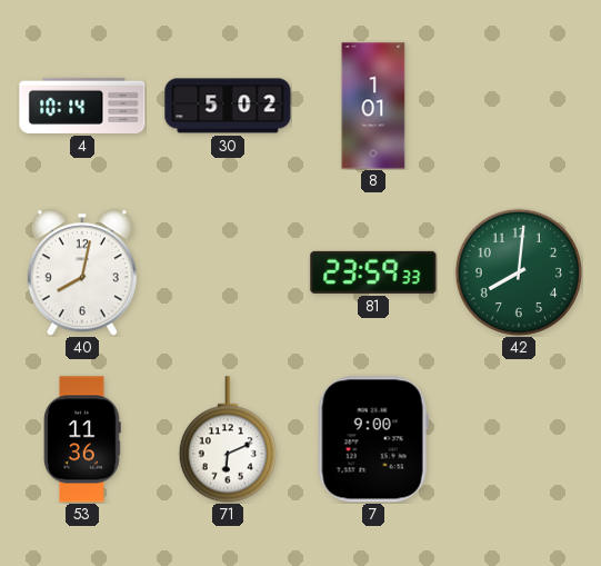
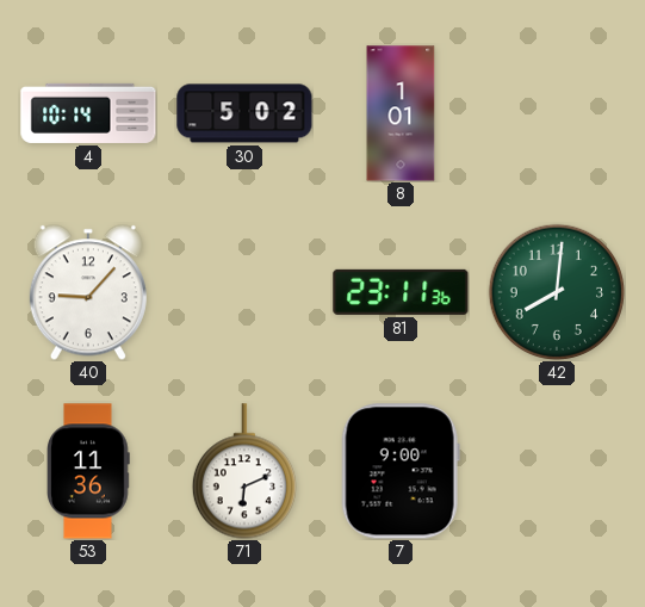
40: 8:02 -> 9:07
81: 23:59 -> 23:11
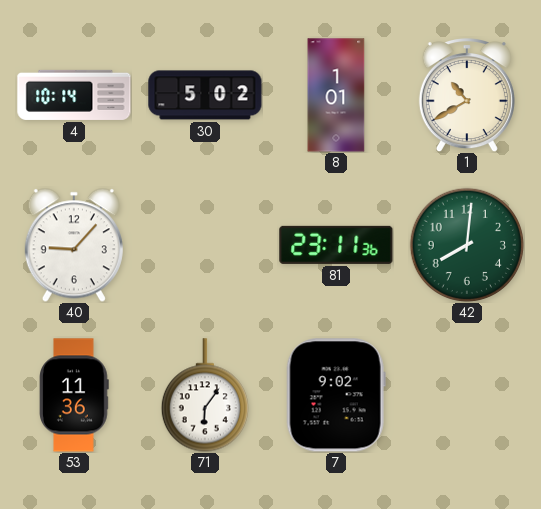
1: none -> 10:40
71: 6:11 -> 6:06
7: 9:00 -> 9:02
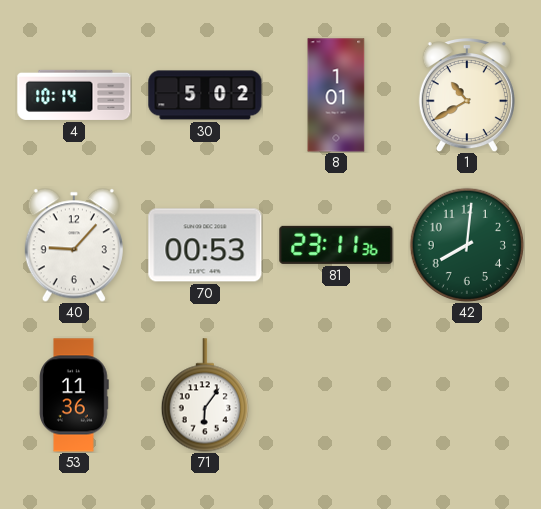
70: none -> 00:53
7: 9:02 -> none
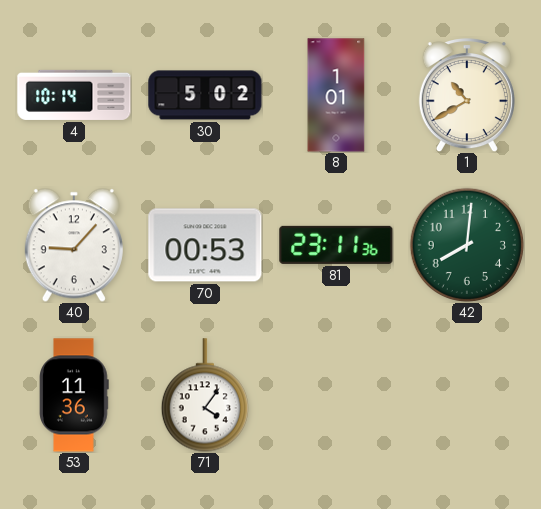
71: 6:06 -> 4:06
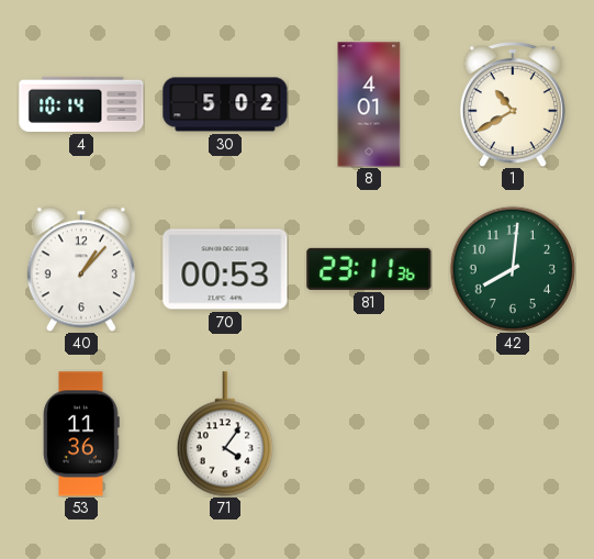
8: 1:01 -> 4:01
40: 9:07 -> 1:07
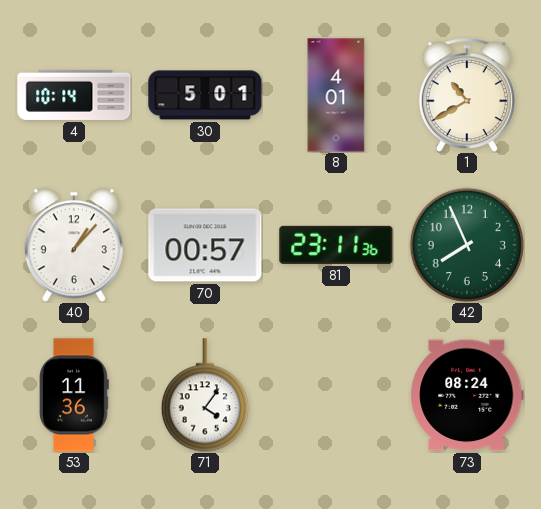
30: 5:02 -> 5:01
70: 00:53 -> 00:57
42: 8:01 -> 7:56
73: none -> 08:24
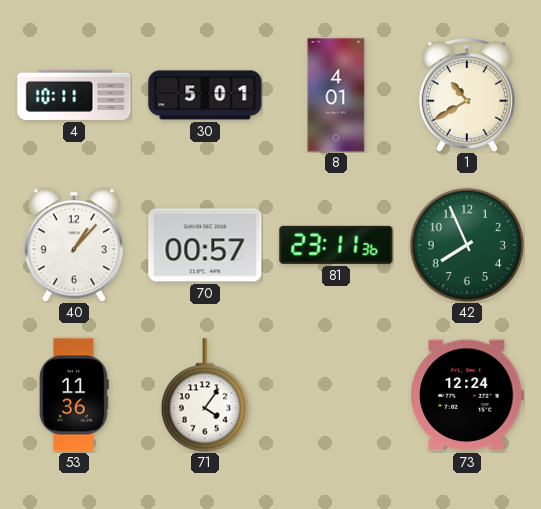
4: 10:14 -> 10:11
73: 08:24 -> 12:24
